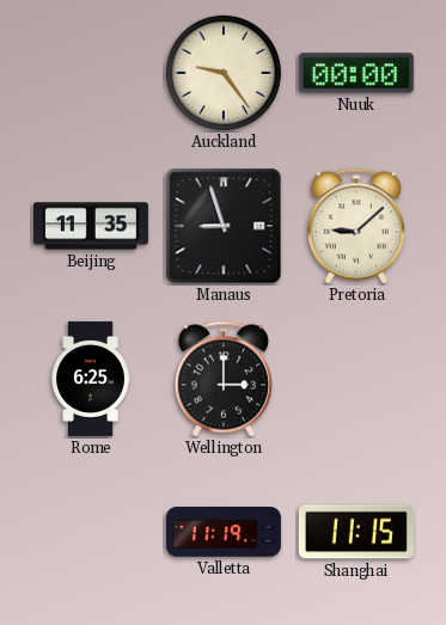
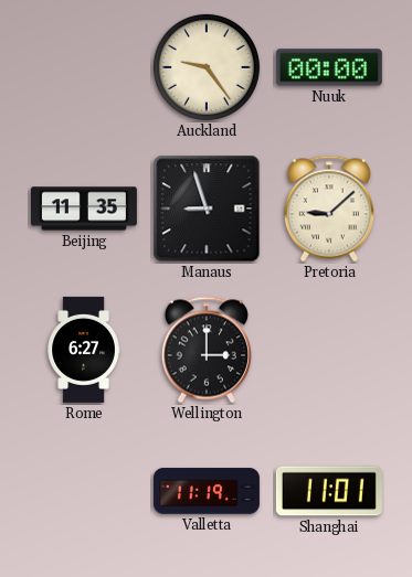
Rome: 6:25 -> 6:27
Shanghai: 11:15 -> 11:01
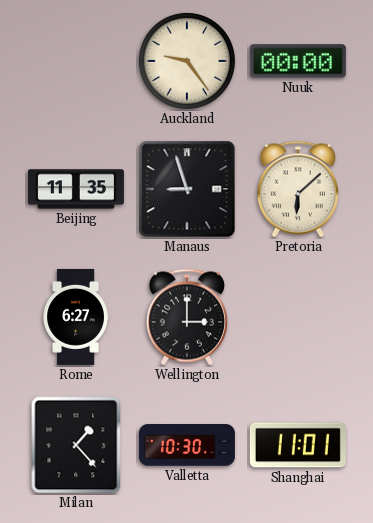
Pretoria: 9:08 -> 6:08
Milan: none -> 1:23
Valletta: 11:19 -> 10:30
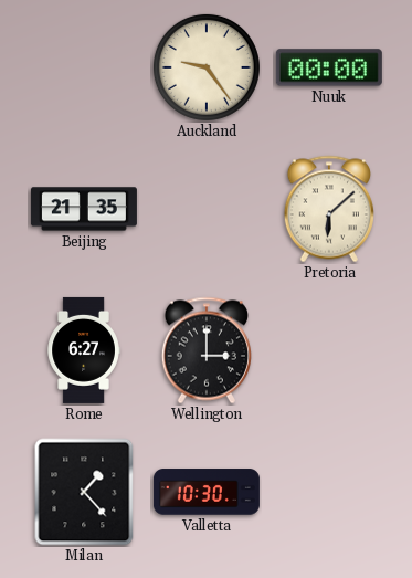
Beijing: 11:35 -> 21:35
Manaus: 8:57 -> none
Shanghai: 11:01 -> none
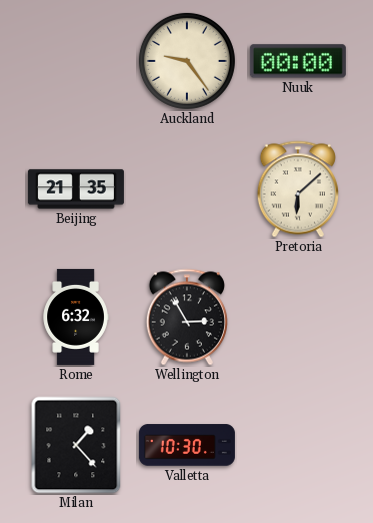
Rome: 6:27 -> 6:32
Wellington: 3:00 -> 2:55
